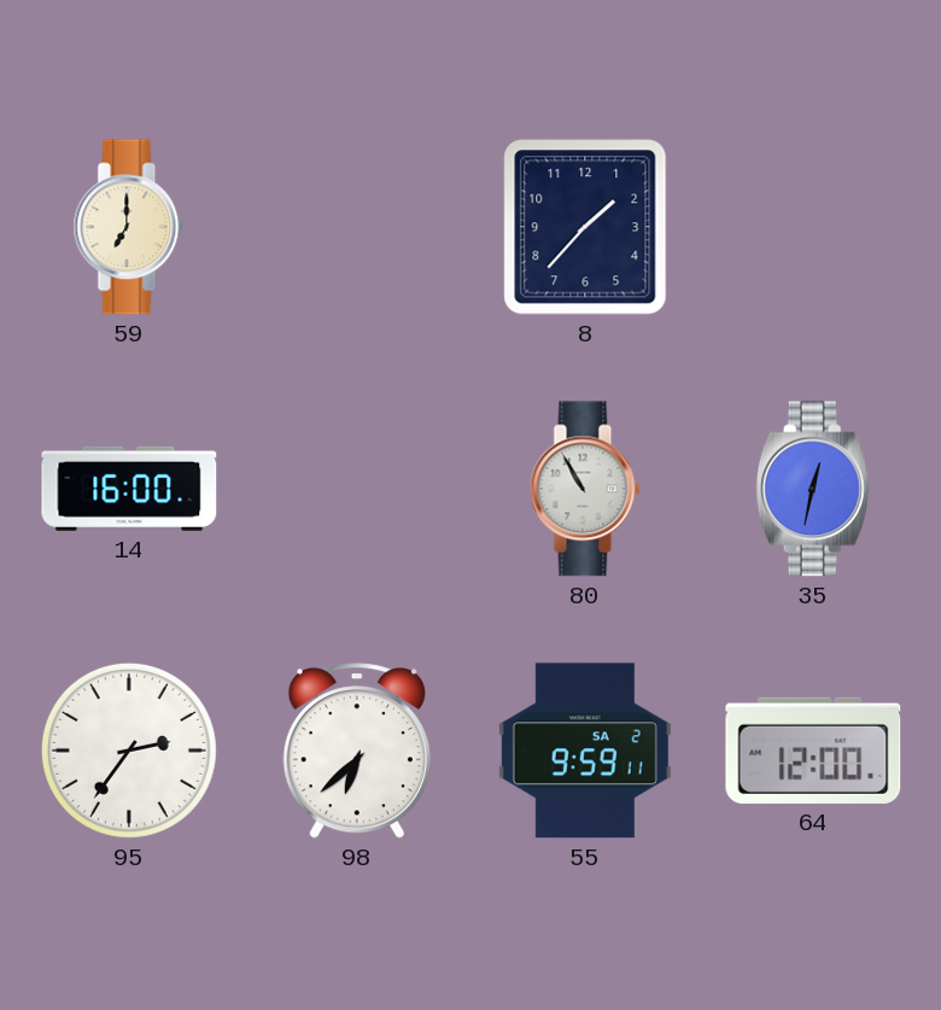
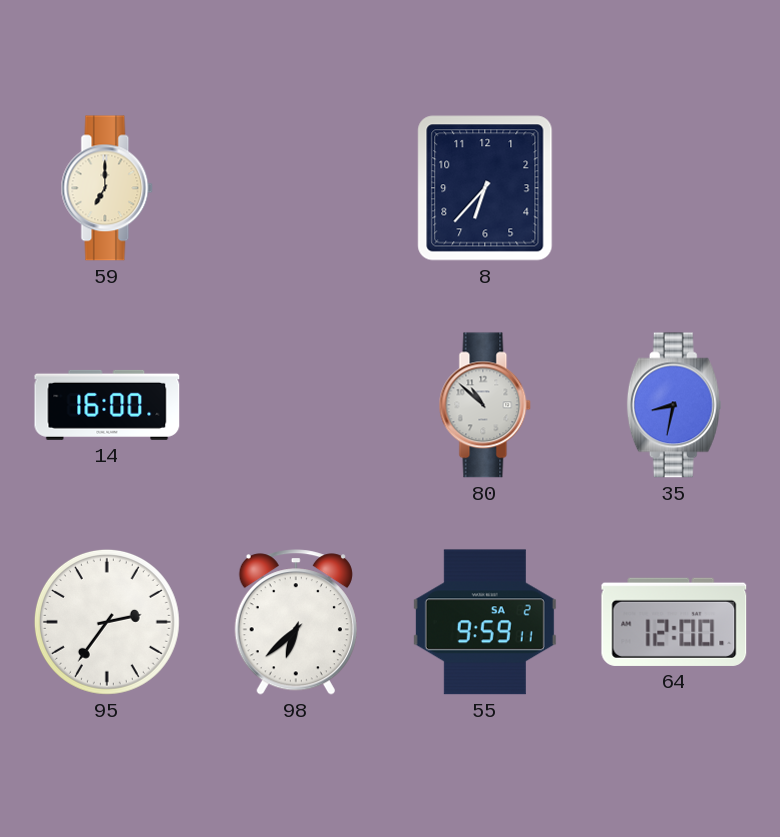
8: 1:37 -> 6:37
80: 10:55 -> 10:52
35: 12:32 -> 8:32
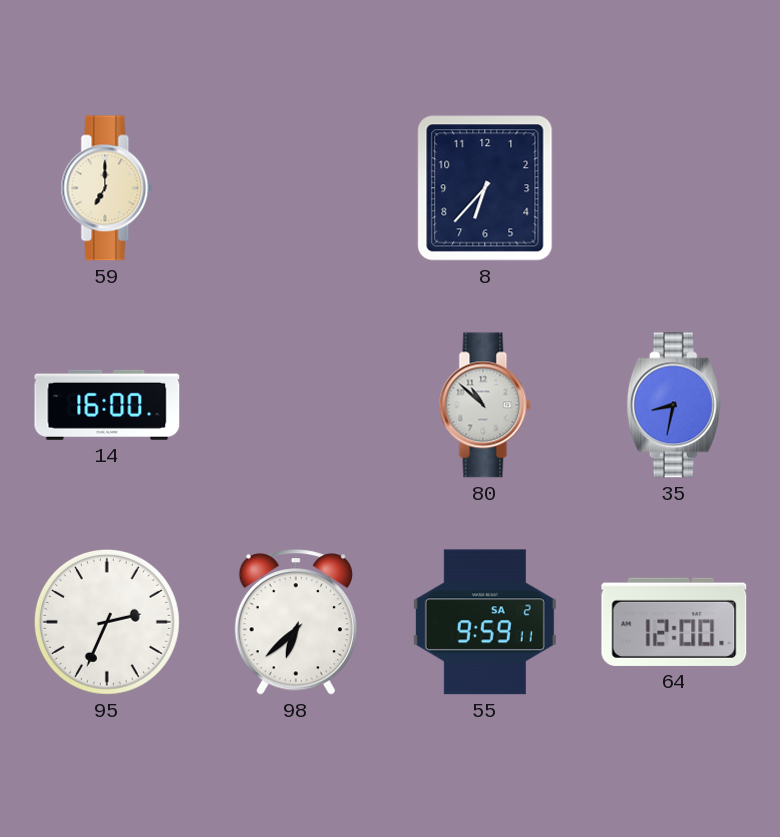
95: 2:36 -> 2:34
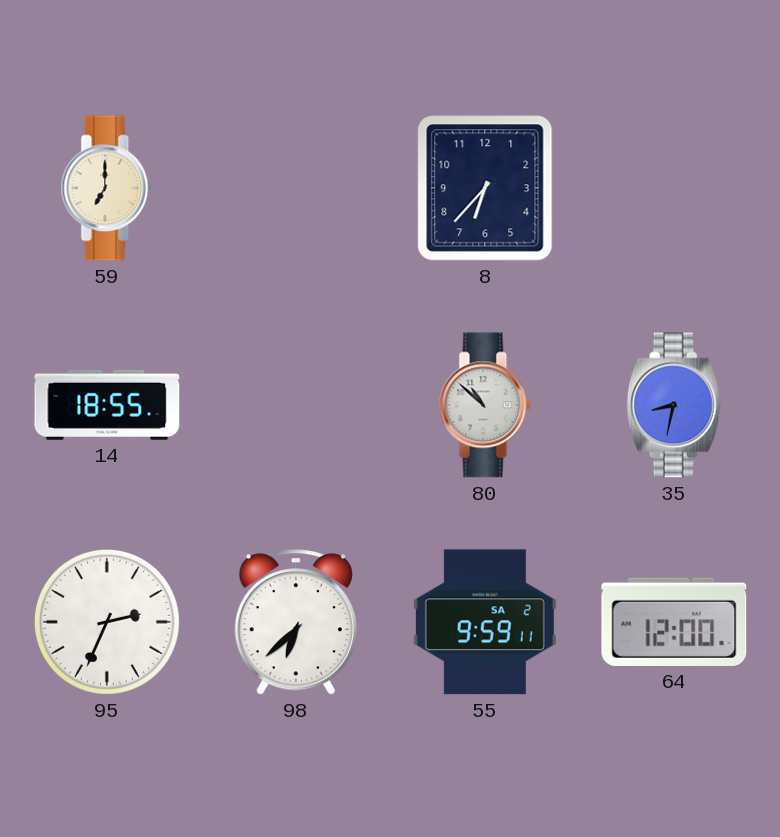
14: 16:00 -> 18:55
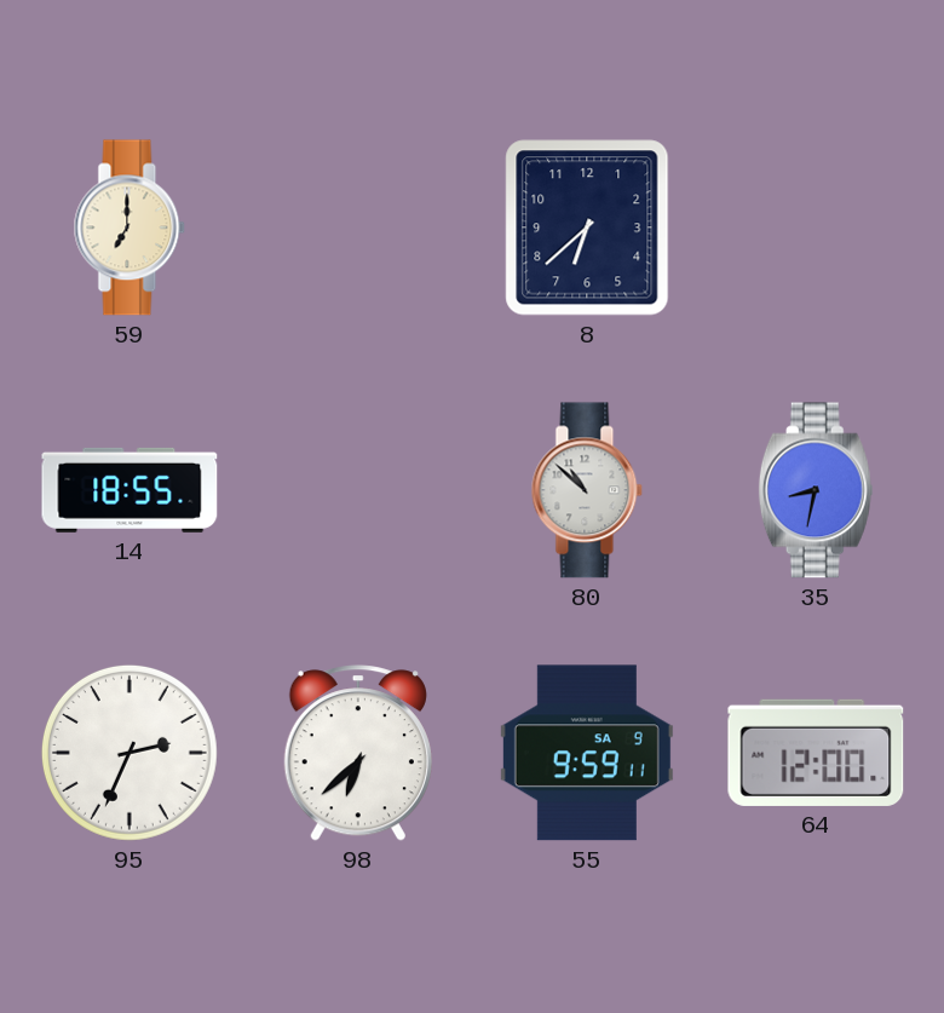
8: 6:37 -> 6:38
55 date: SA 2 -> SA 9
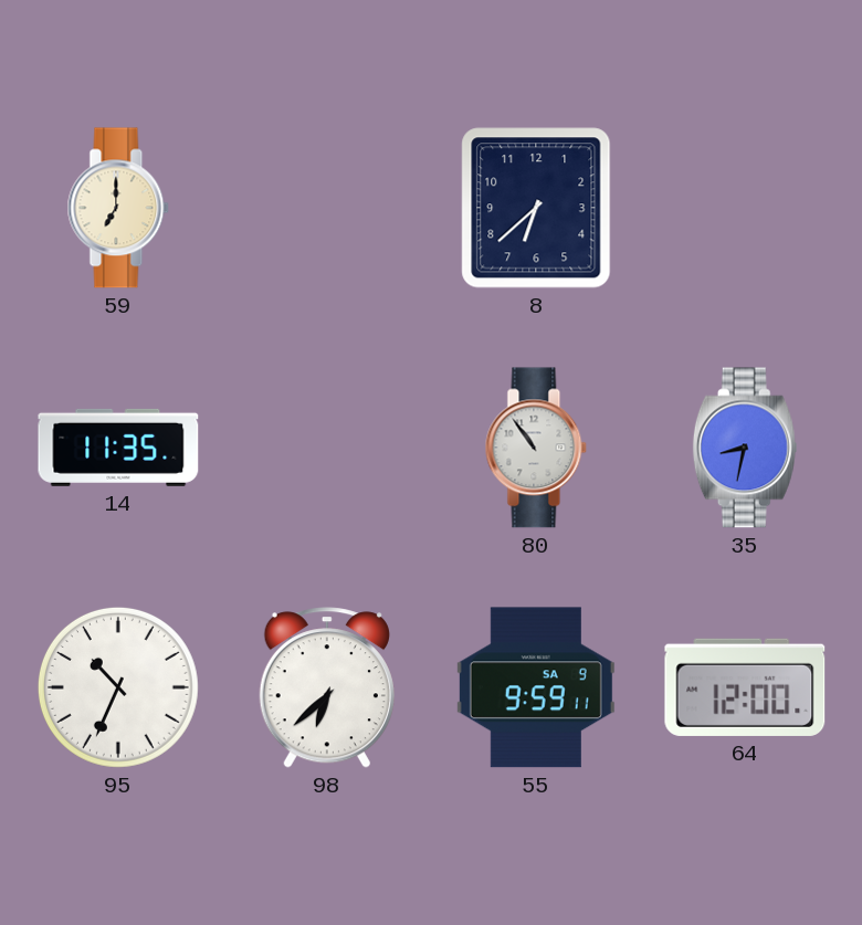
14: 18:55 -> 11:35
80: 10:52 -> 10:54
95: 2:34 -> 10:34
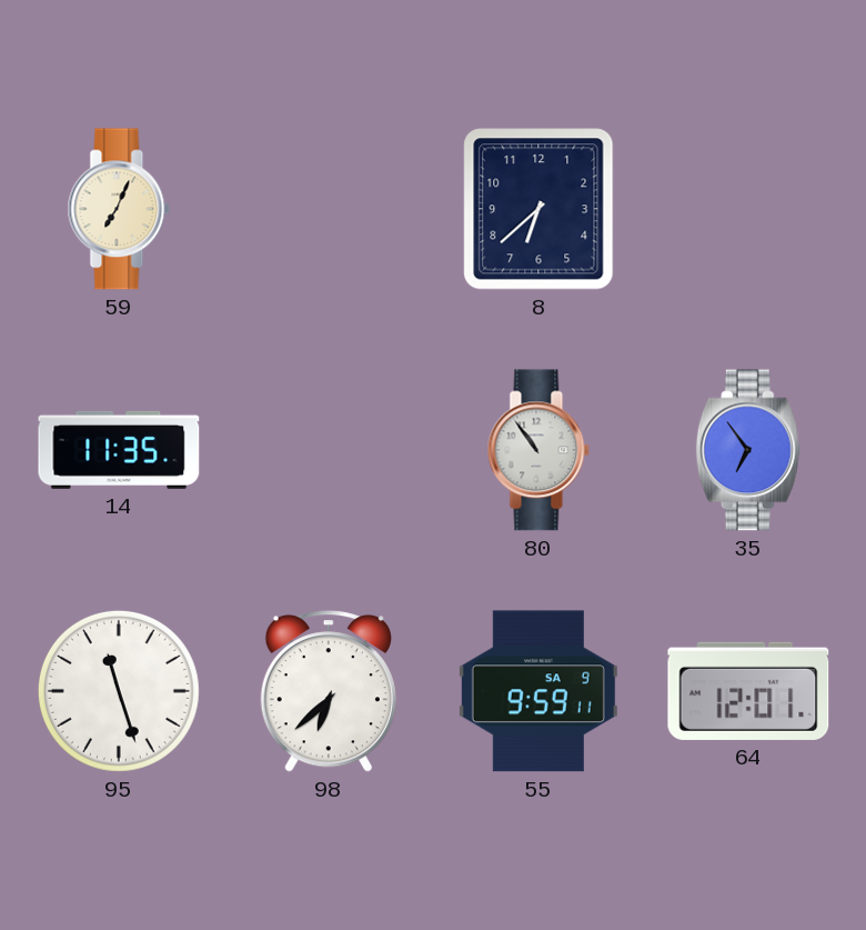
59: 7:00 -> 7:04
35: 8:32 -> 6:54
95: 10:34 -> 11:27
64: 12:00 -> 12:01
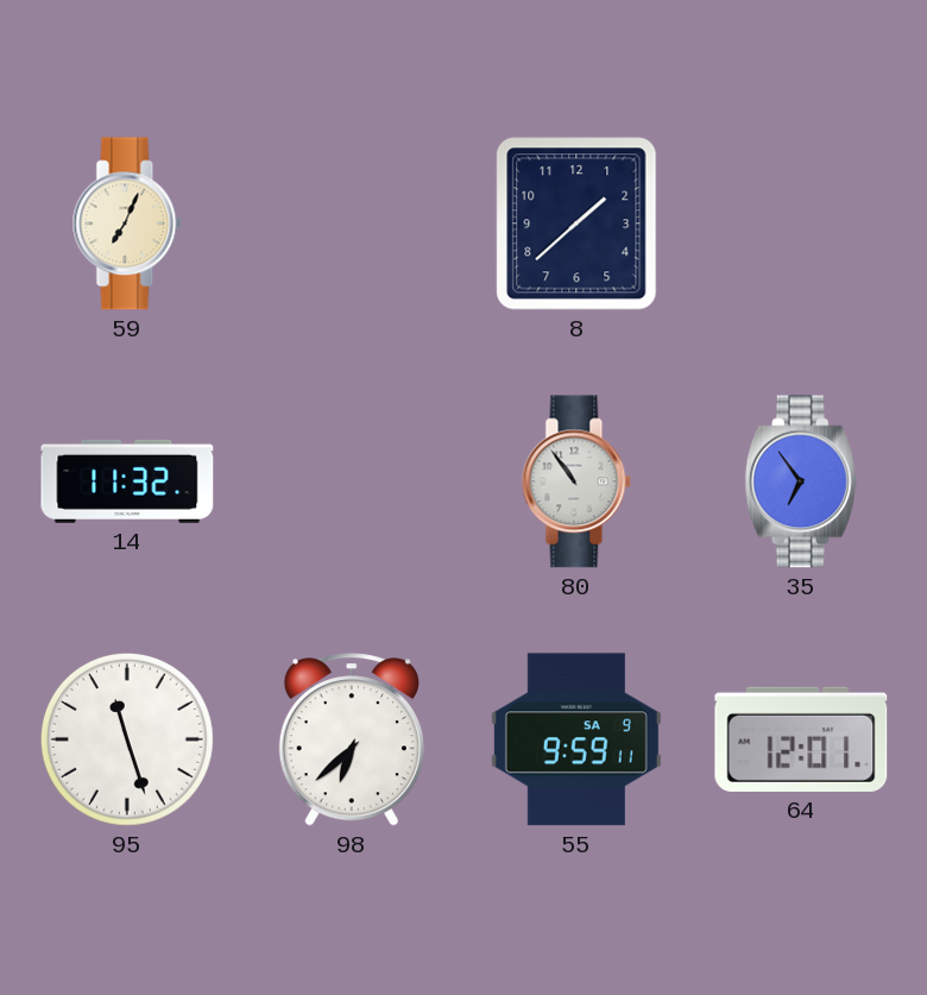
8: 6:38 -> 1:38
14: 11:35 -> 11:32
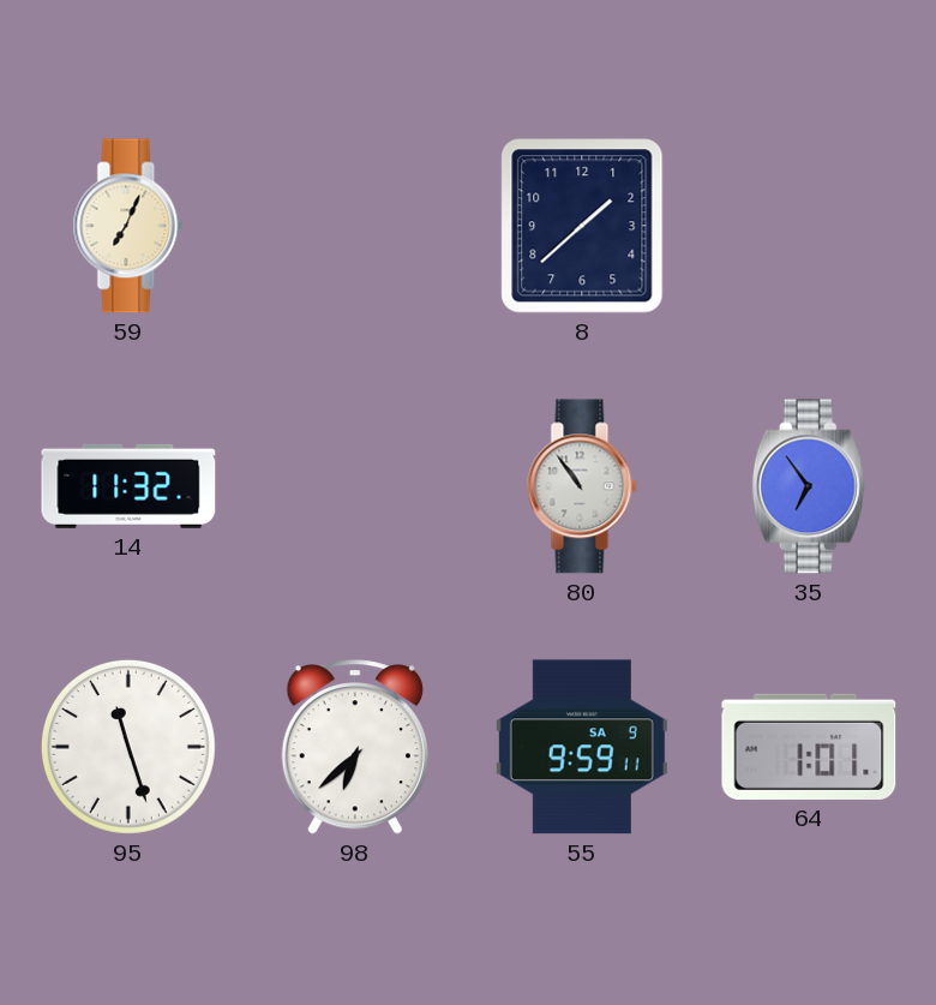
64: 12:01 -> 1:01
